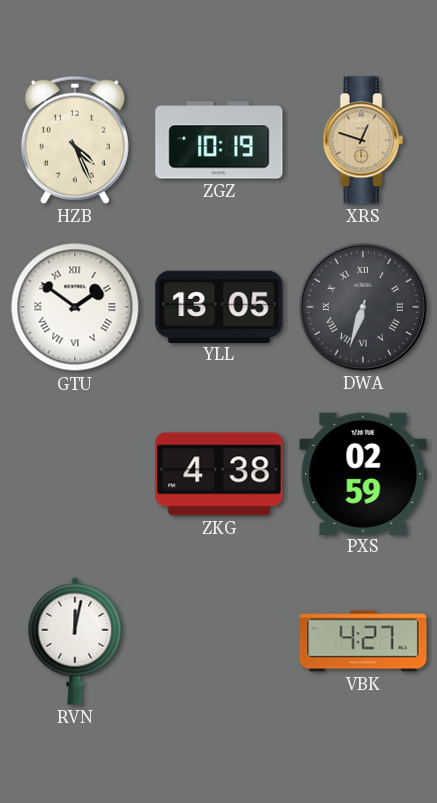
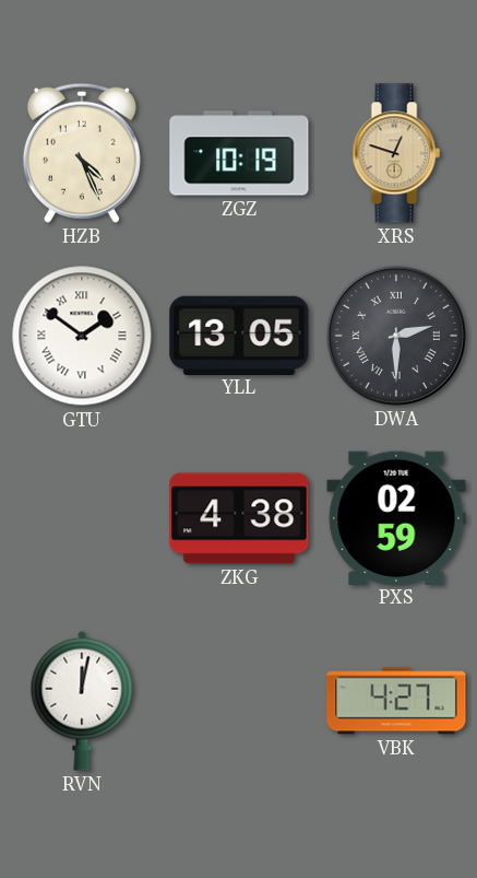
DWA: 6:33 -> 2:30
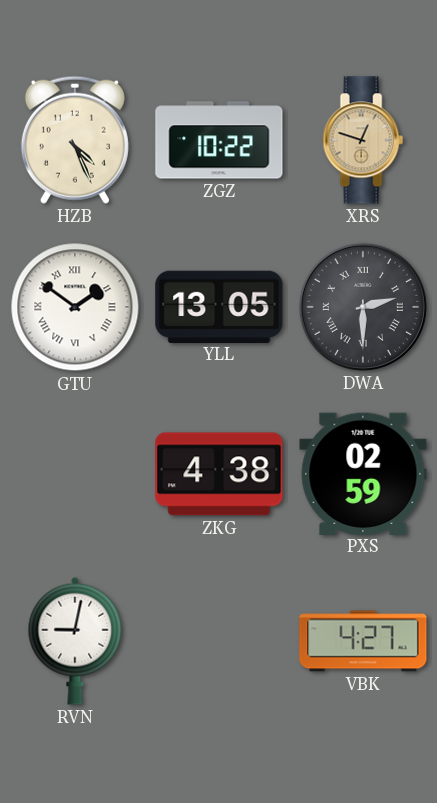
ZGZ: 10:19 -> 10:22
RVN: 12:02 -> 9:02
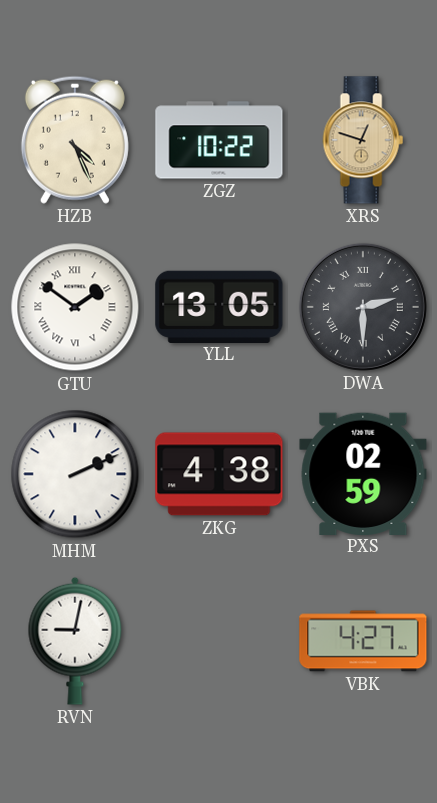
MHM: none -> 2:11
